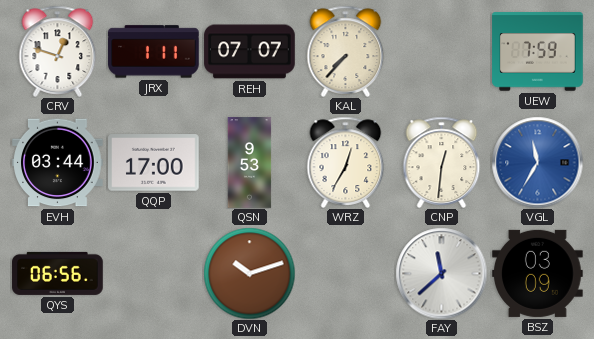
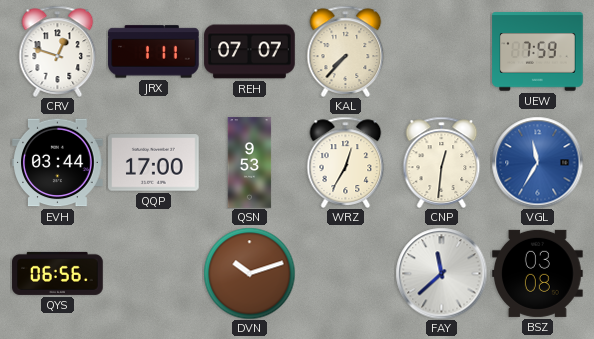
BSZ: 03:09 -> 03:08
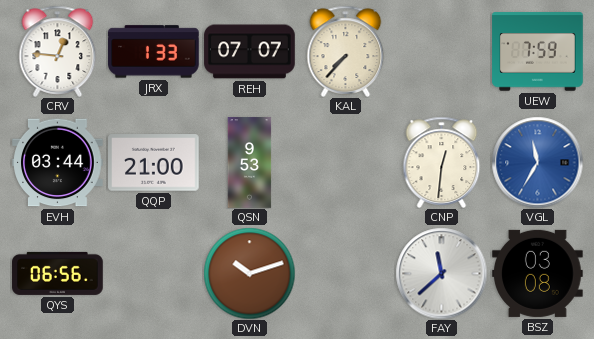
CRV: 12:48 -> 12:46
JRX: 1:11 -> 1:33
QQP: 17:00 -> 21:00
WRZ: 12:35 -> none
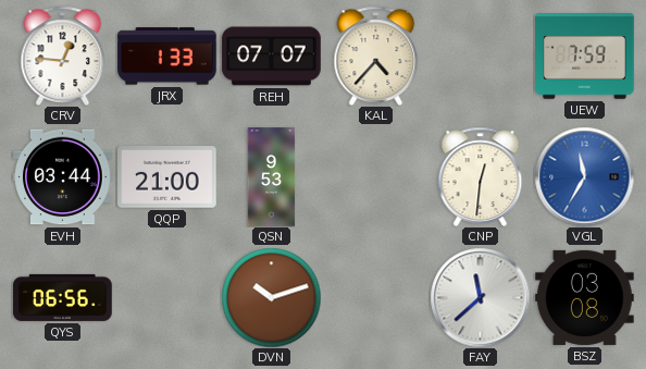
KAL: 7:37 -> 4:37
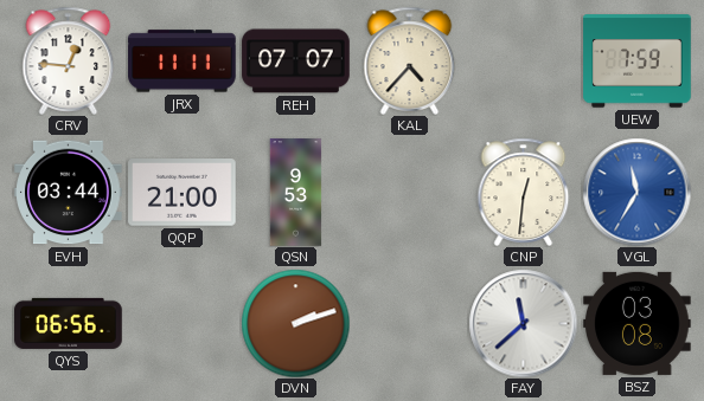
JRX: 1:33 -> 11:11
DVN: 10:12 -> 2:12
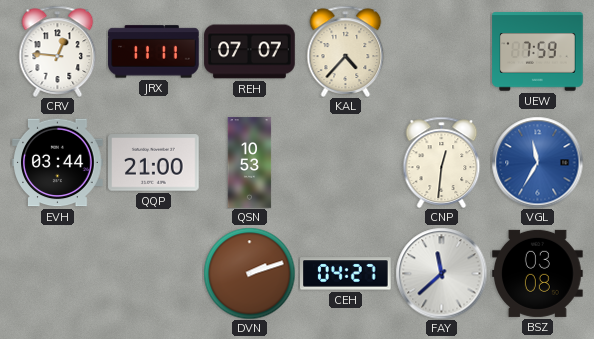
QSN: 9:53 -> 10:53
QYS: 06:56 -> none
CEH: none -> 04:27
